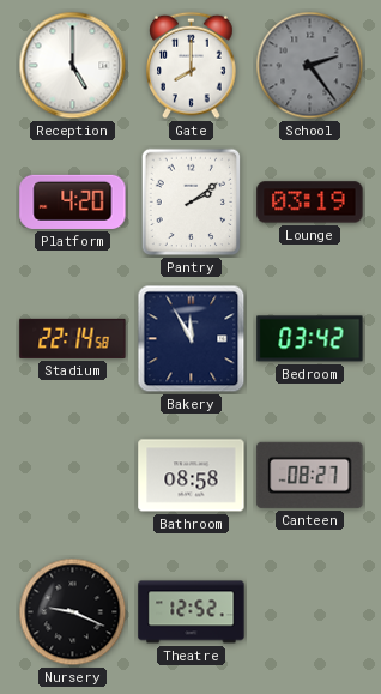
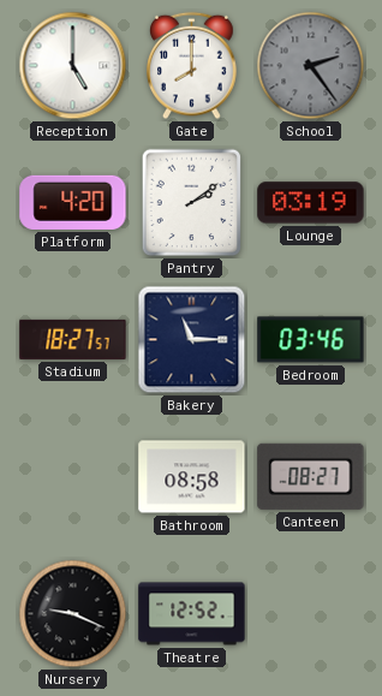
Stadium: 22:14 -> 18:27
Bakery: 11:55 -> 11:15
Bedroom: 03:42 -> 03:46
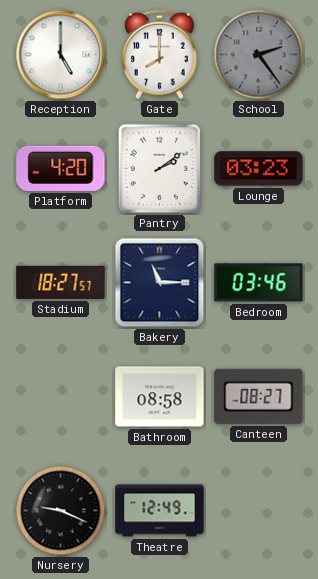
Lounge: 03:19 -> 03:23
Theatre: 12:52 -> 12:49
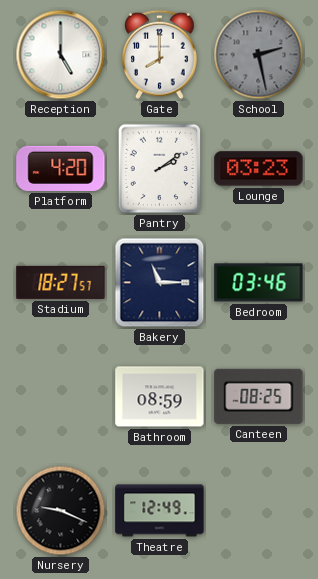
School: 2:24 -> 2:28
Bathroom: 08:58 -> 08:59
Canteen: 08:27 -> 08:25
